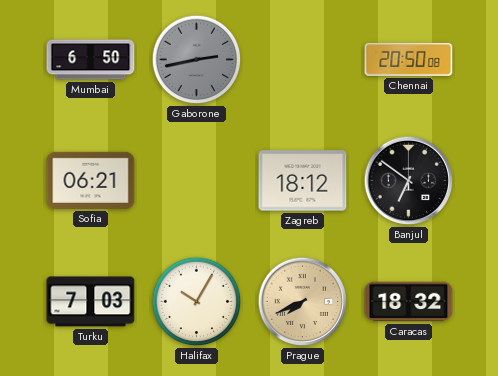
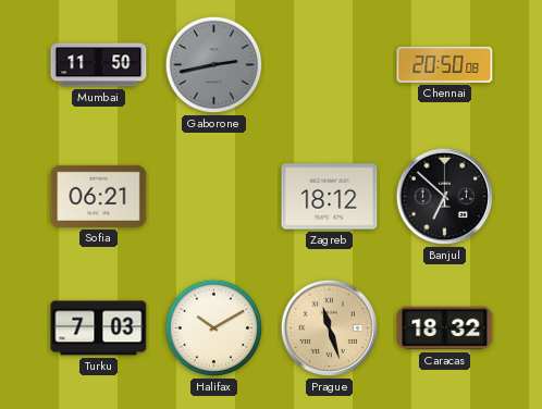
Mumbai: 6:50 -> 11:50
Banjul: 6:51 -> 6:52
Halifax: 10:05 -> 10:10
Prague: 7:41 -> 11:27
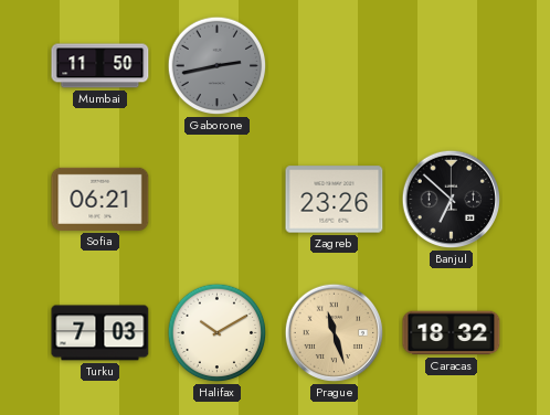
Chennai: 20:50 -> none
Zagreb: 18:12 -> 23:26
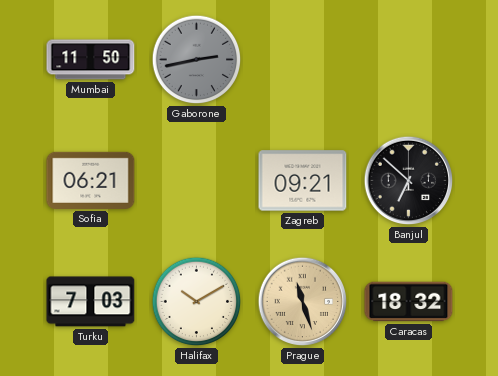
Zagreb: 23:26 -> 09:21
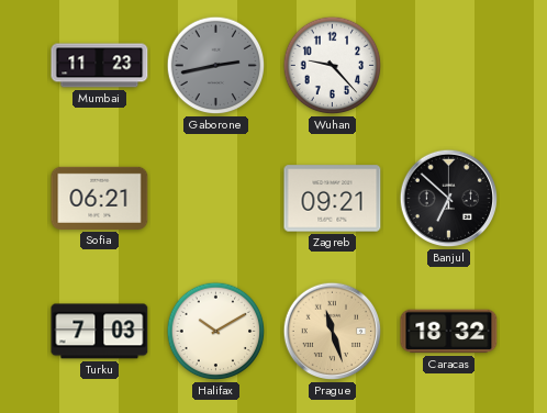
Mumbai: 11:50 -> 11:23
Wuhan: none -> 9:23
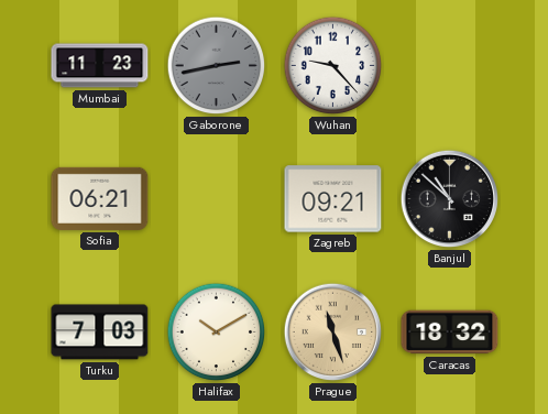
Banjul: 6:52 -> 10:52
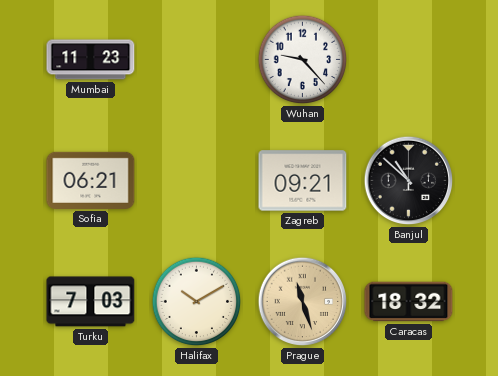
Gaborone: 2:43 -> none
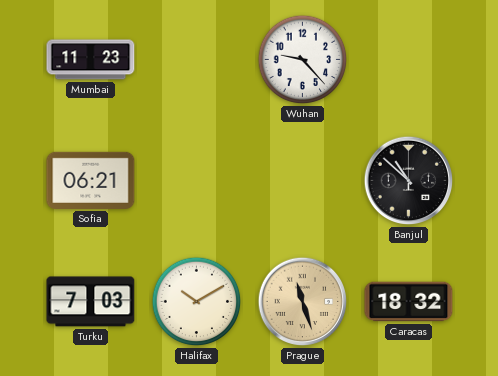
Zagreb: 09:21 -> none
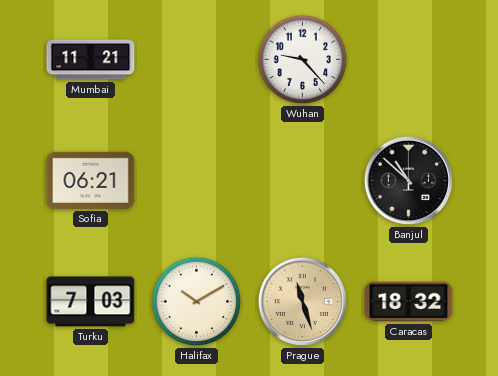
Mumbai: 11:23 -> 11:21
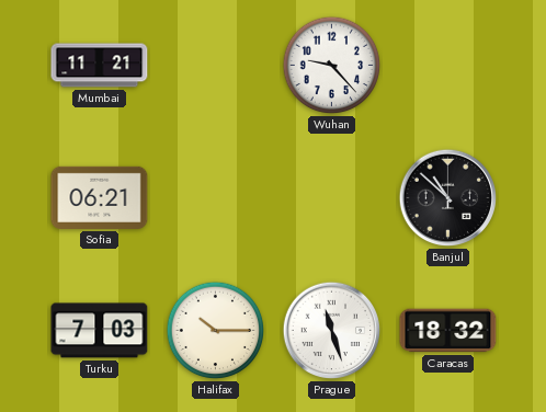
Halifax: 10:10 -> 10:15
Prague dial: champagne -> white
